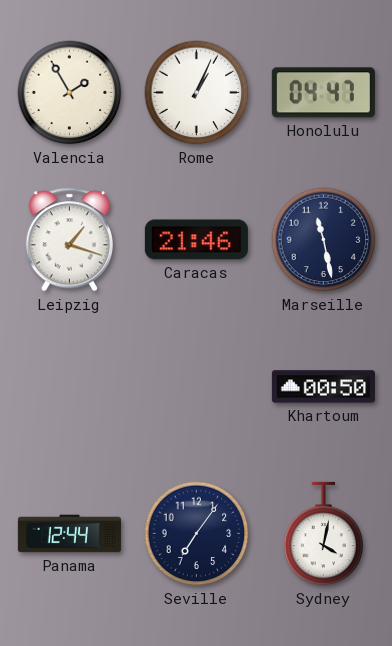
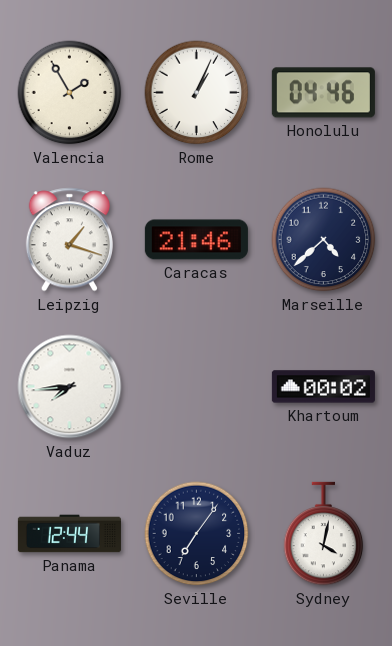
Honolulu: 04:47 -> 04:46
Marseille: 11:28 -> 4:38
Vaduz: none -> 7:44
Khartoum: 00:50 -> 00:02
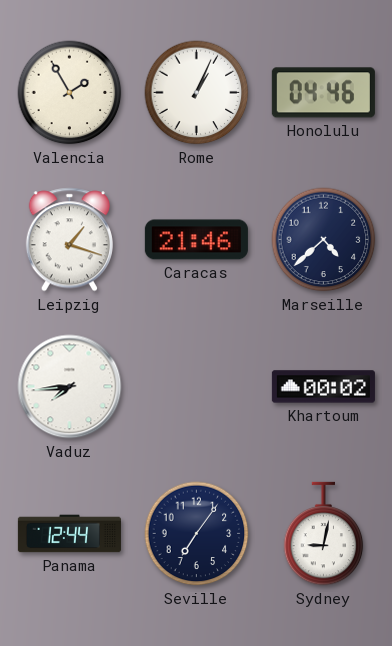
Sydney: 4:02 -> 9:02
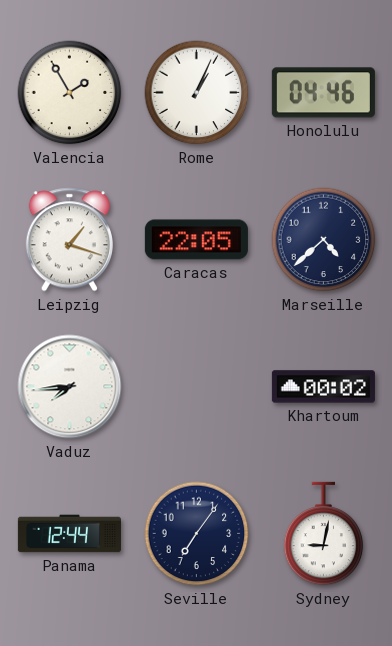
Caracas: 21:46 -> 22:05
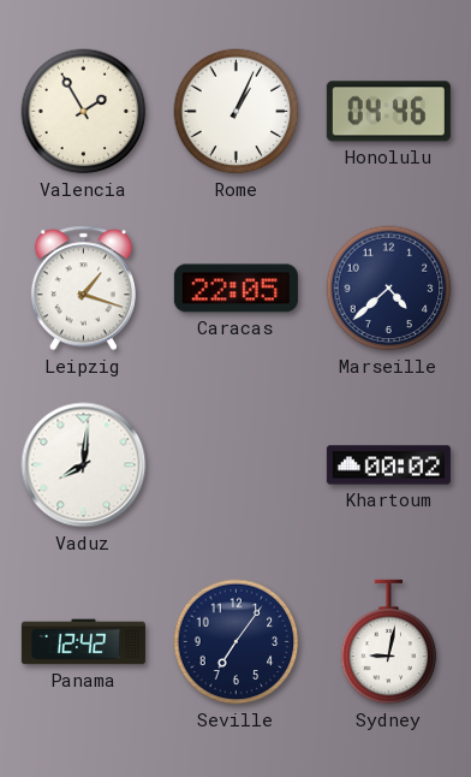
Vaduz: 7:44 -> 8:01
Panama: 12:44 -> 12:42
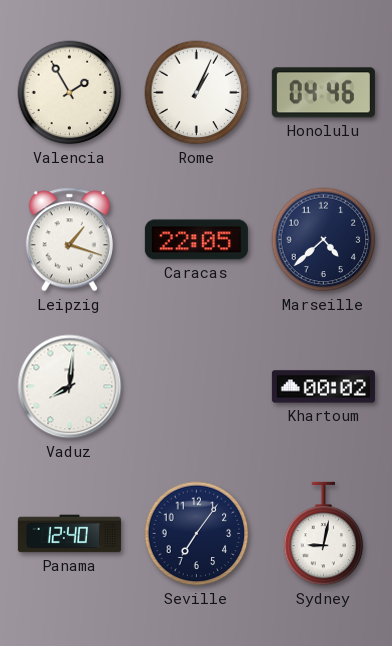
Panama: 12:42 -> 12:40
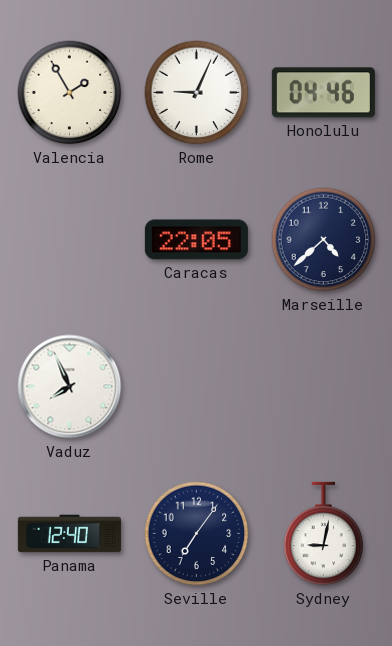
Rome: 1:04 -> 9:04
Leipzig: 1:18 -> none
Vaduz: 8:01 -> 7:56
Khartoum: 00:02 -> none
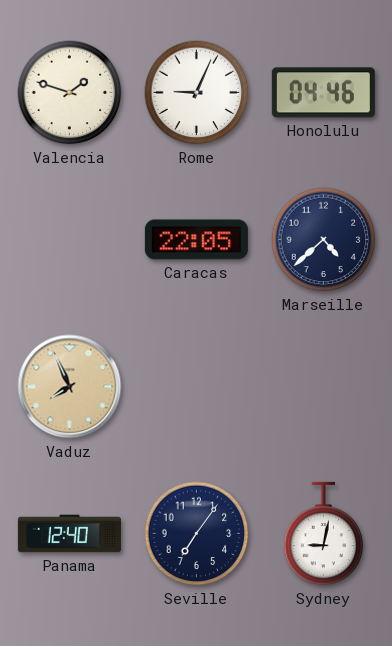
Valencia: 1:55 -> 1:48
Vaduz dial: white -> champagne
